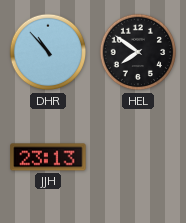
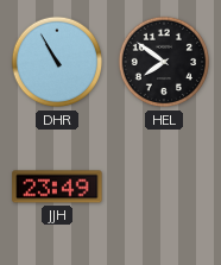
DHR: 10:53 -> 10:55
JJH: 23:13 -> 23:49
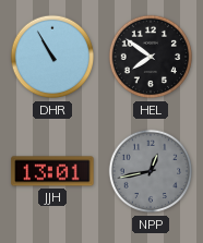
JJH: 23:49 -> 13:01
NPP: none -> 12:43
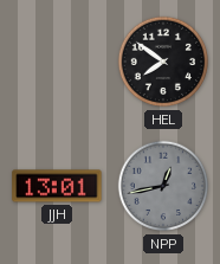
DHR: 10:55 -> none
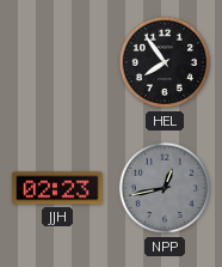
HEL: 7:51 -> 7:54
JJH: 13:01 -> 02:23
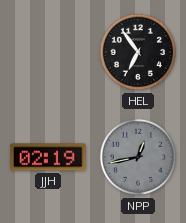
HEL: 7:54 -> 6:54
JJH: 02:23 -> 02:19
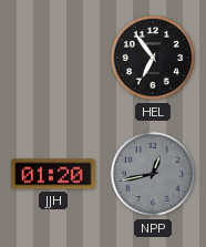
JJH: 02:19 -> 01:20
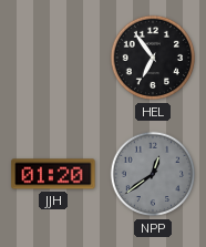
NPP: 12:43 -> 12:39
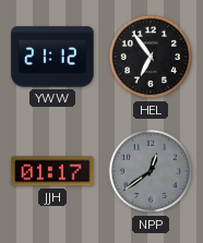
YWW: none -> 21:12
JJH: 01:20 -> 01:17
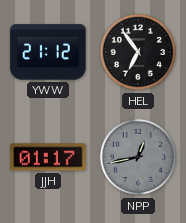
NPP: 12:39 -> 12:43
